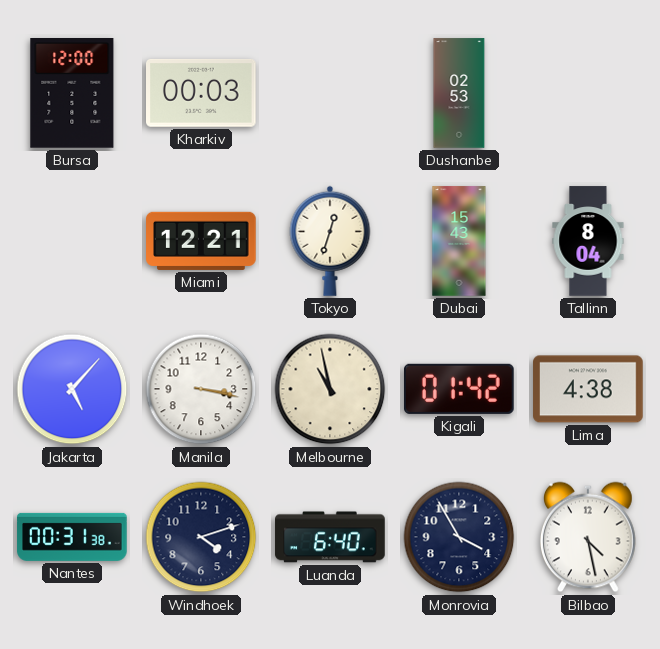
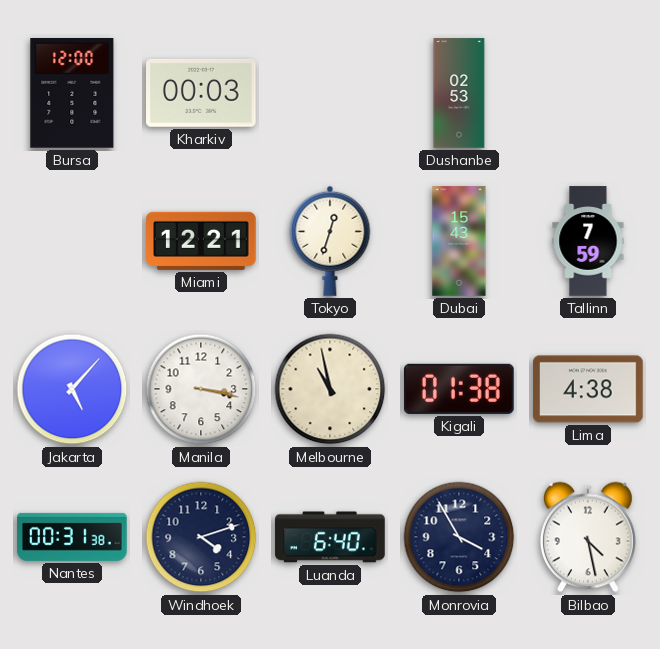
Tallinn: 8:04 -> 7:59
Kigali: 01:42 -> 01:38
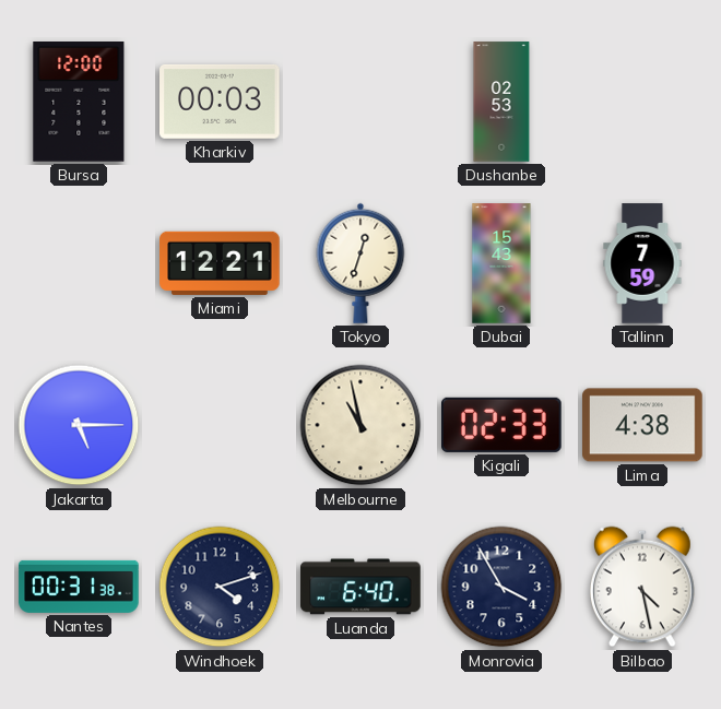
Jakarta: 5:07 -> 5:15
Manila: 3:17 -> none
Kigali: 01:38 -> 02:33
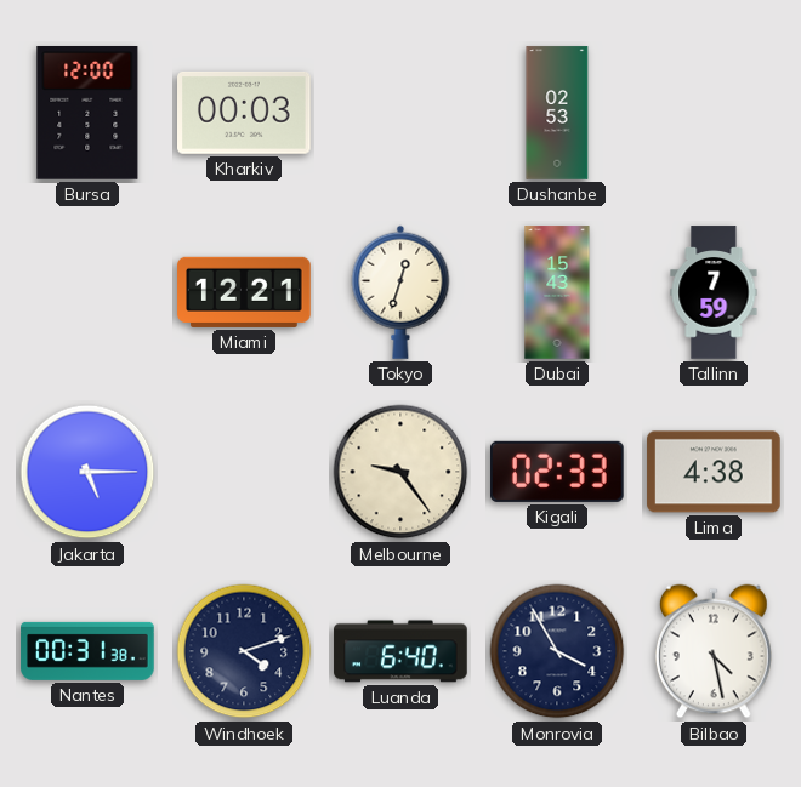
Melbourne: 10:58 -> 9:24
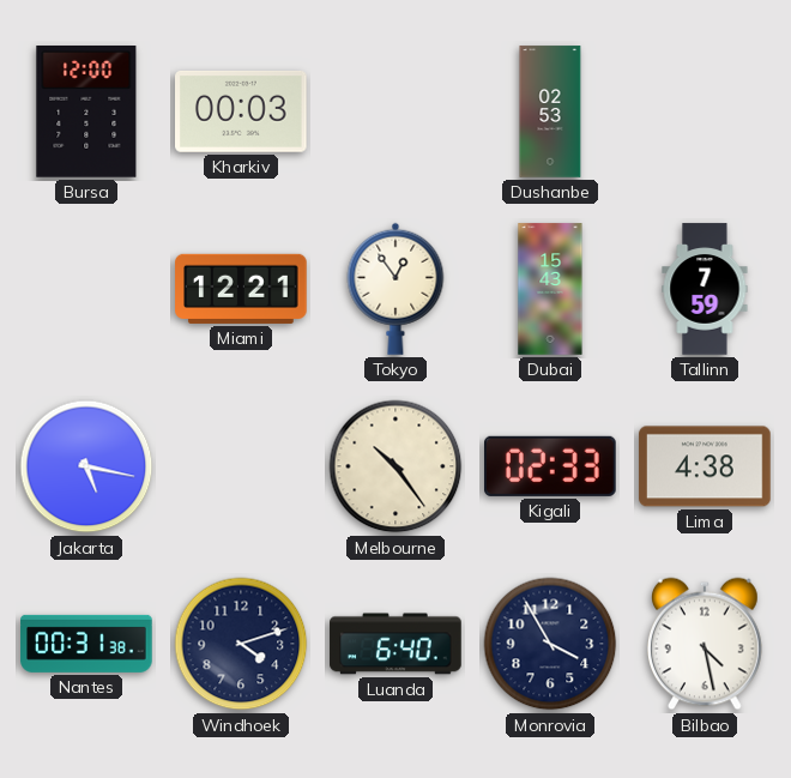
Tokyo: 12:33 -> 12:54
Jakarta: 5:15 -> 5:17
Melbourne: 9:24 -> 10:24
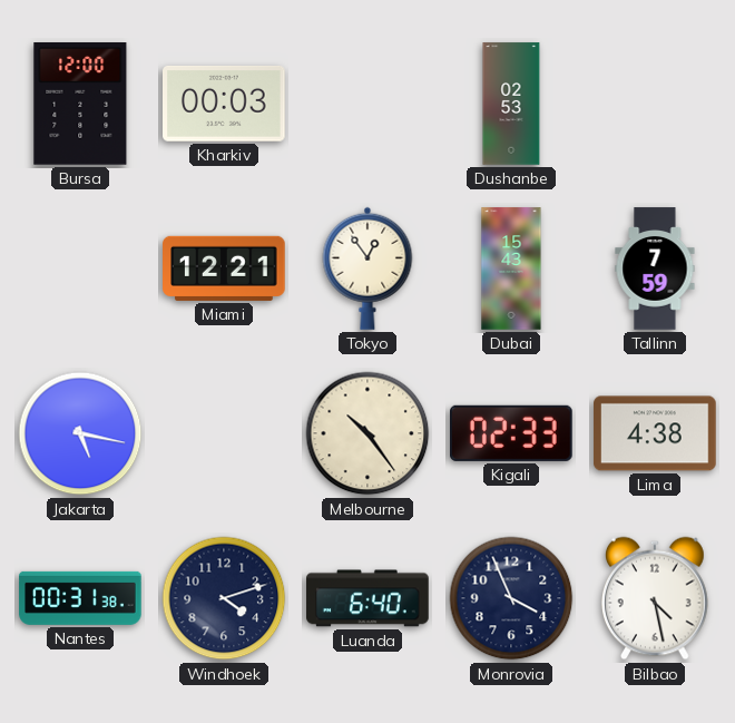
Monrovia: 3:55 -> 3:56
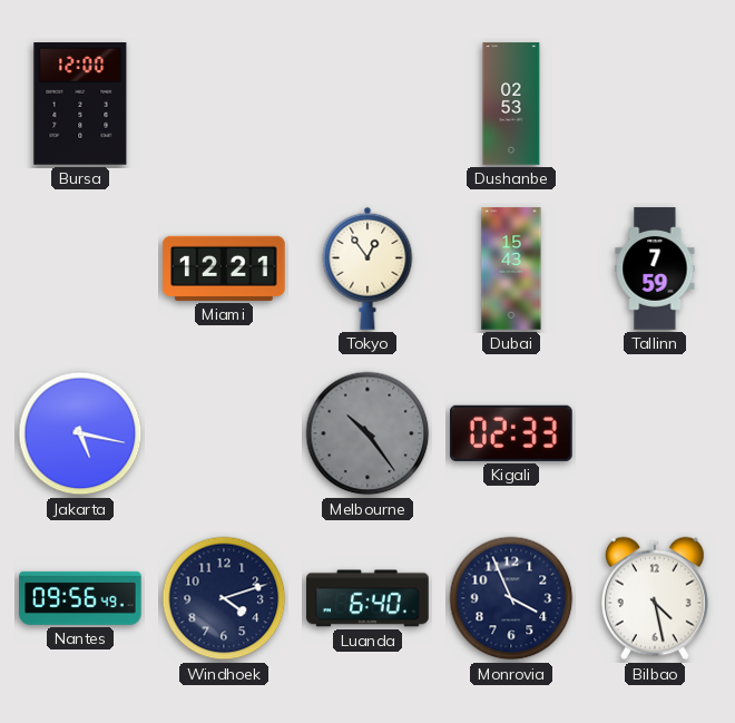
Kharkiv: 00:03 -> none
Melbourne dial: cream -> grey
Lima: 4:38 -> none
Nantes: 00:31 -> 09:56
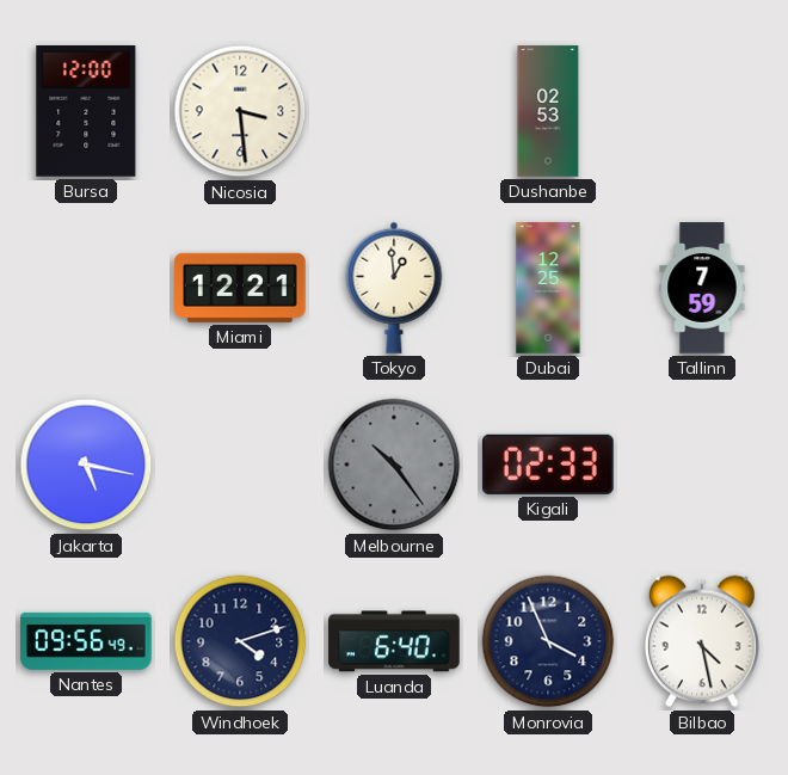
Nicosia: none -> 3:29
Tokyo: 12:54 -> 12:59
Dubai: 15:43 -> 12:25
